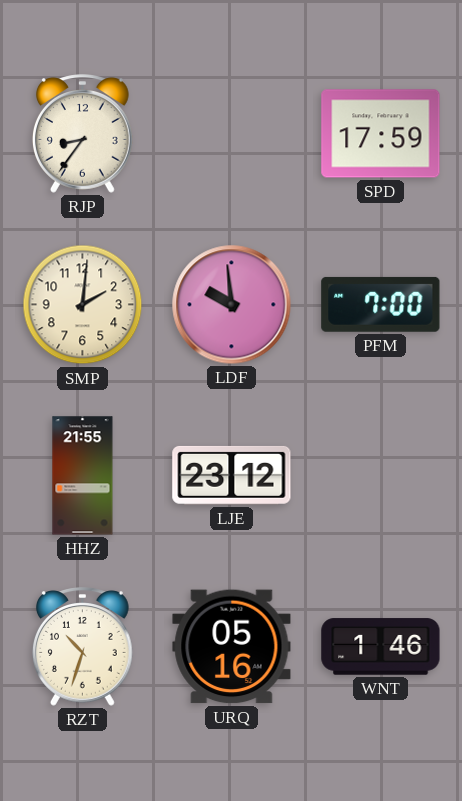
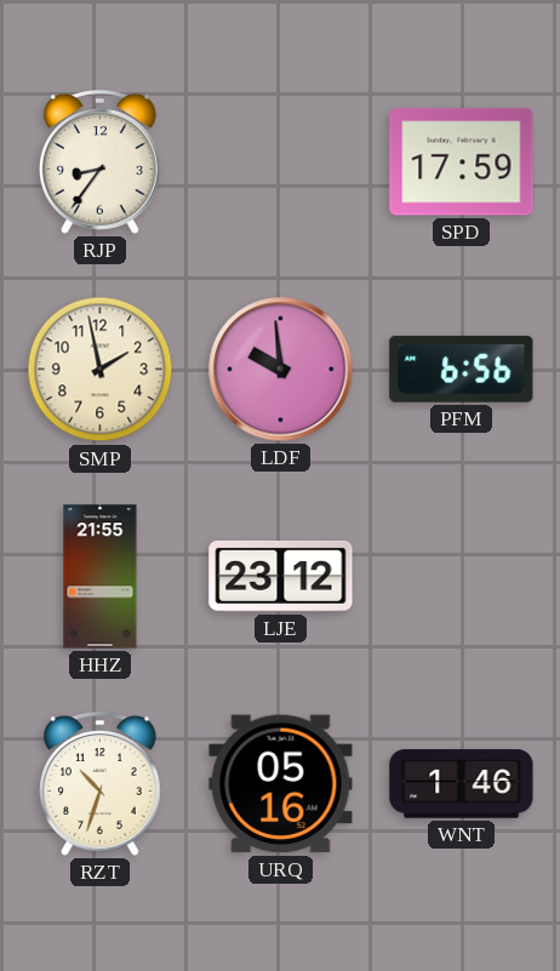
SMP: 2:01 -> 1:58
PFM: 7:00 -> 6:56
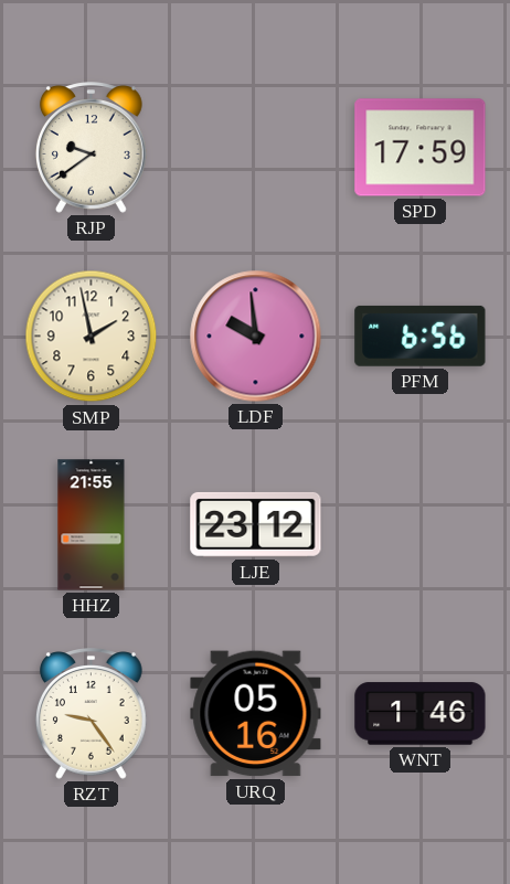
RJP: 8:36 -> 9:39
RZT: 10:33 -> 9:24
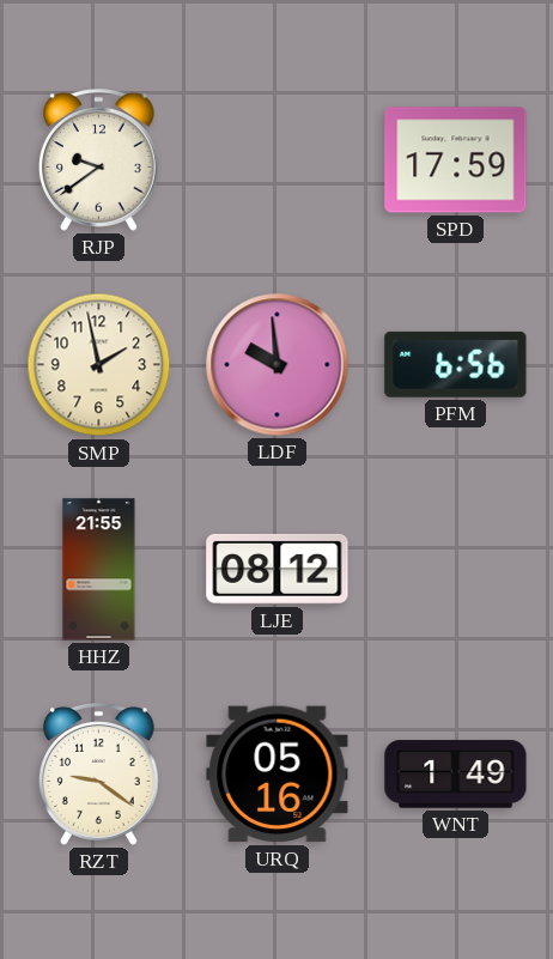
LJE: 23:12 -> 08:12
RZT: 9:24 -> 9:21
WNT: 1:46 -> 1:49
